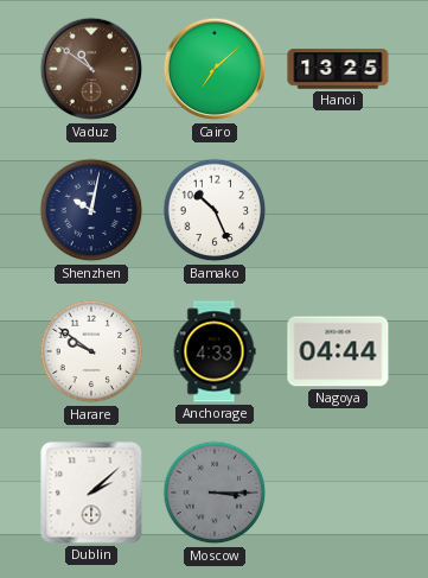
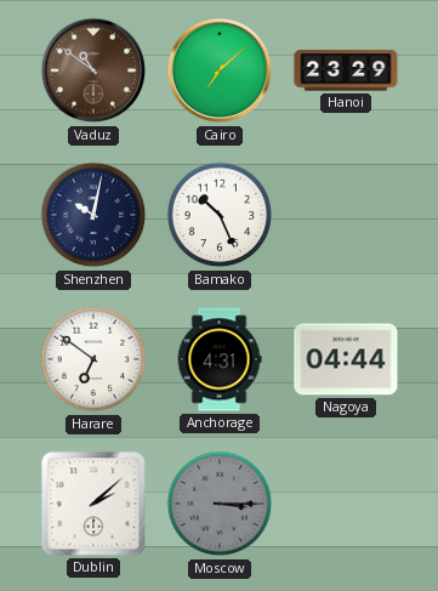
Hanoi: 13:25 -> 23:29
Harare: 9:51 -> 6:51
Anchorage: 4:33 -> 4:31
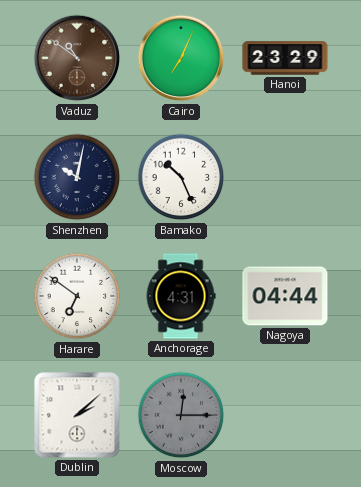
Cairo: 7:08 -> 7:04
Moscow: 3:15 -> 12:15
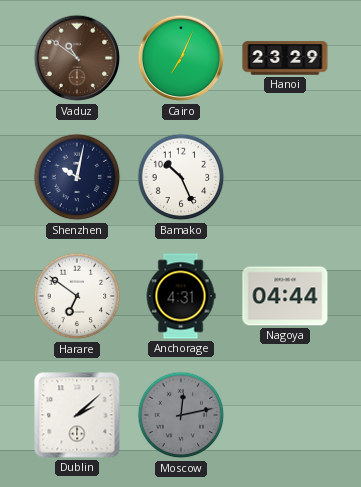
Moscow: 12:15 -> 12:13
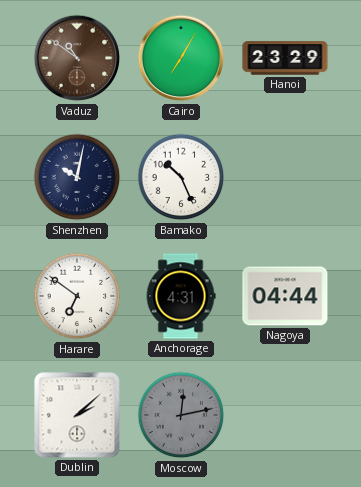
Cairo: 7:04 -> 7:05
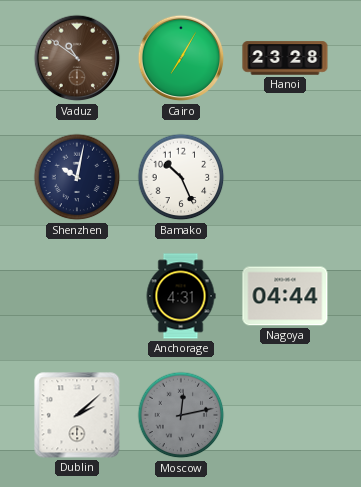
Hanoi: 23:29 -> 23:28
Harare: 6:51 -> none
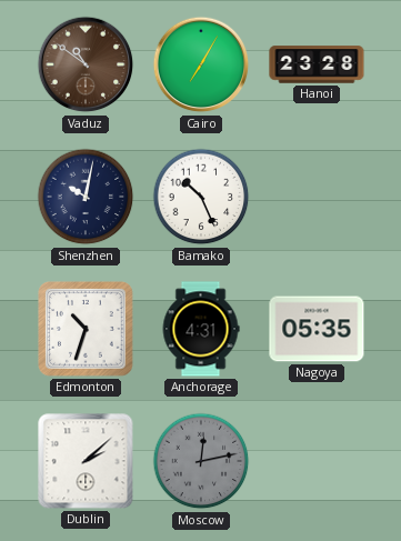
Edmonton: none -> 10:33
Nagoya: 04:44 -> 05:35
